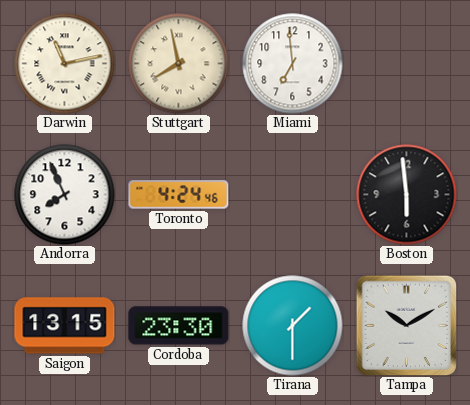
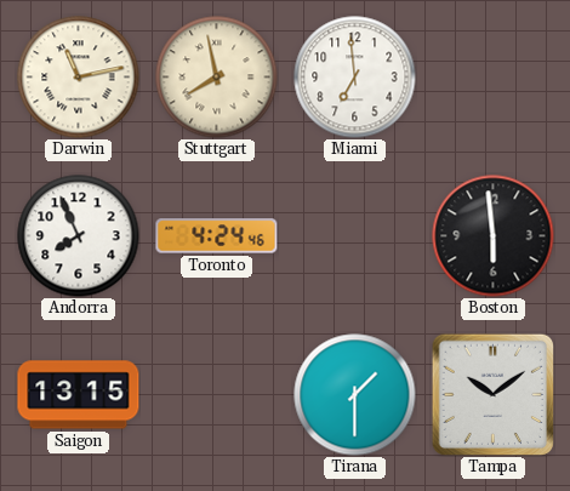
Cordoba: 23:30 -> none
Tampa: 10:10 -> 10:09
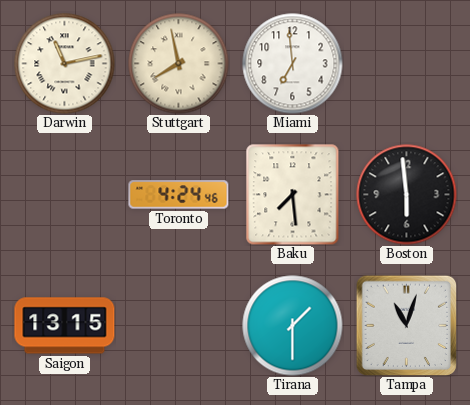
Andorra: 7:56 -> none
Baku: none -> 7:29
Tampa: 10:09 -> 11:03
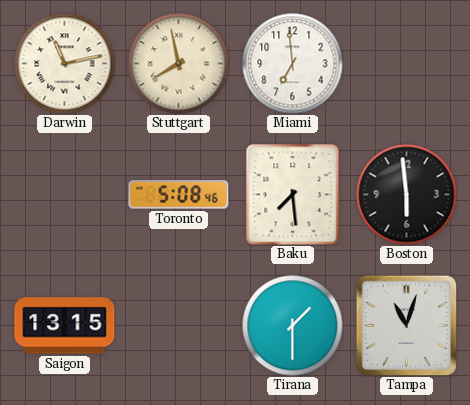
Toronto: 4:24 -> 5:08
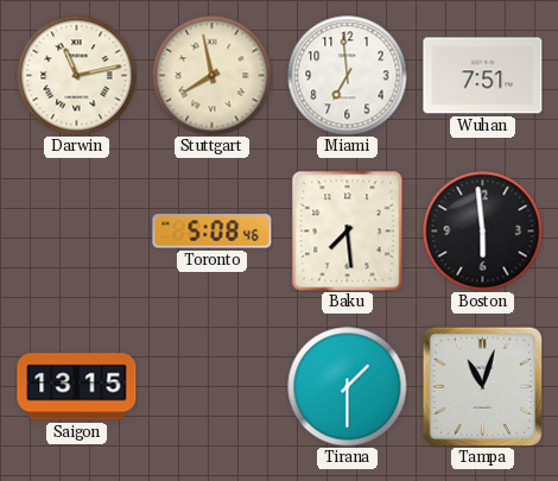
Wuhan: none -> 7:51
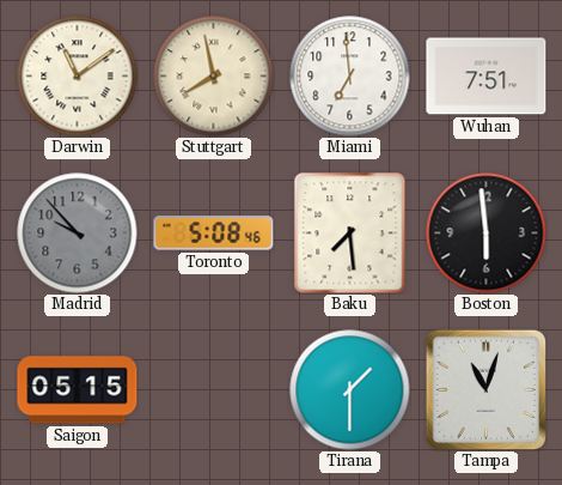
Darwin: 11:13 -> 11:09
Madrid: none -> 9:53
Saigon: 13:15 -> 05:15
